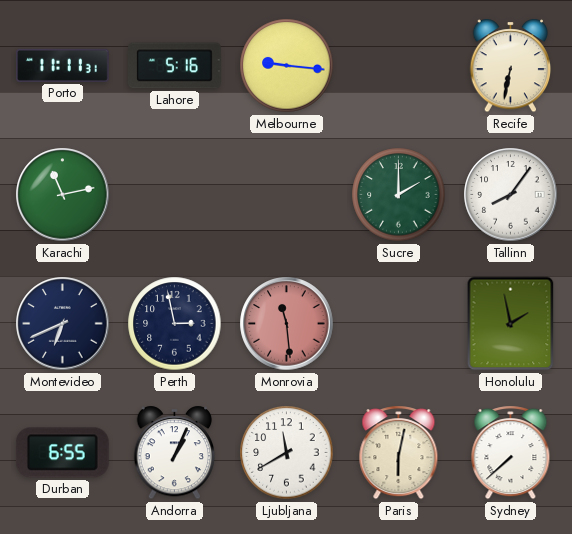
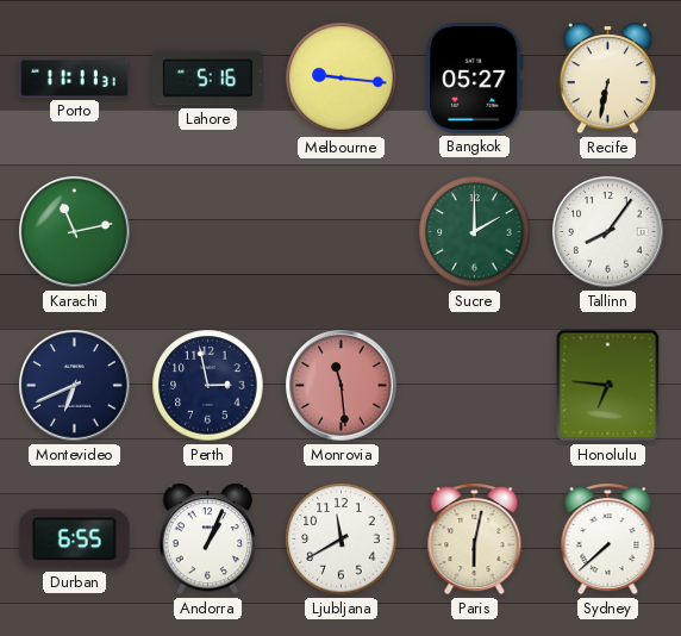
Bangkok: none -> 05:27
Honolulu: 1:58 -> 6:46
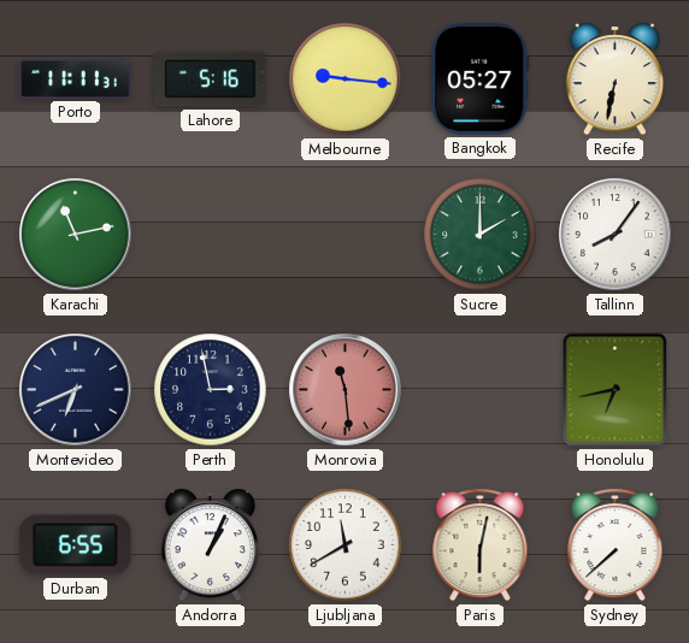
Honolulu: 6:46 -> 6:43
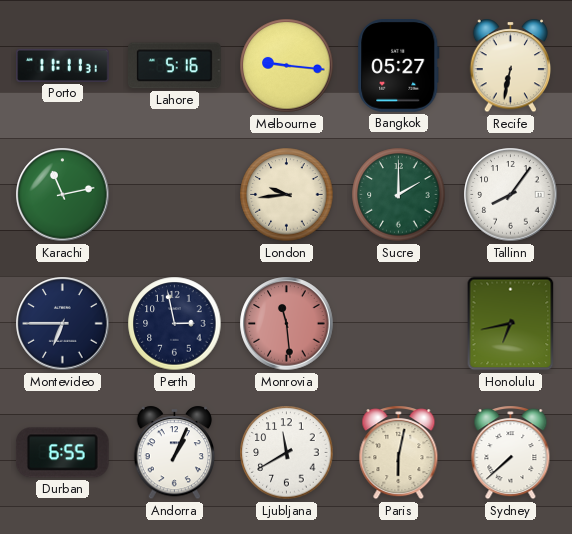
London: none -> 9:44
Montevideo: 6:41 -> 6:45
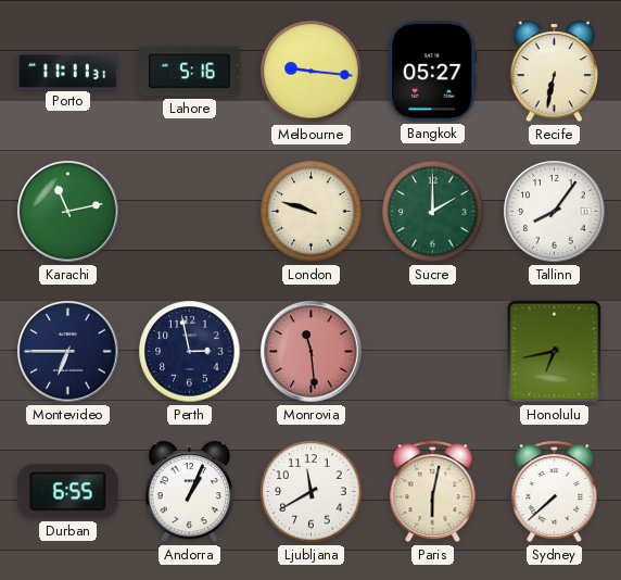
London: 9:44 -> 9:48
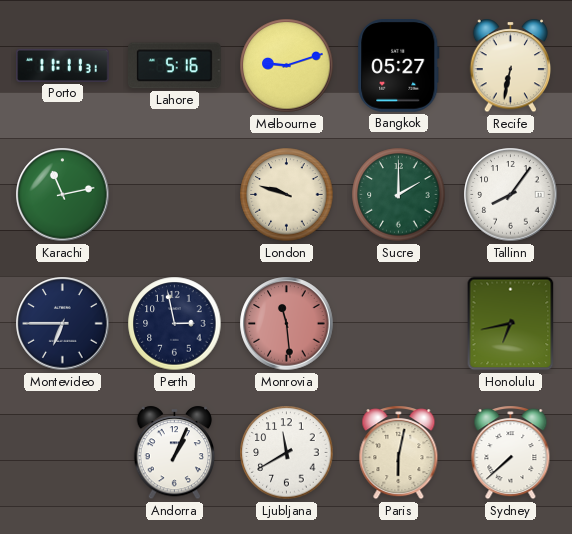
Melbourne: 9:16 -> 9:12
Durban: 6:55 -> none
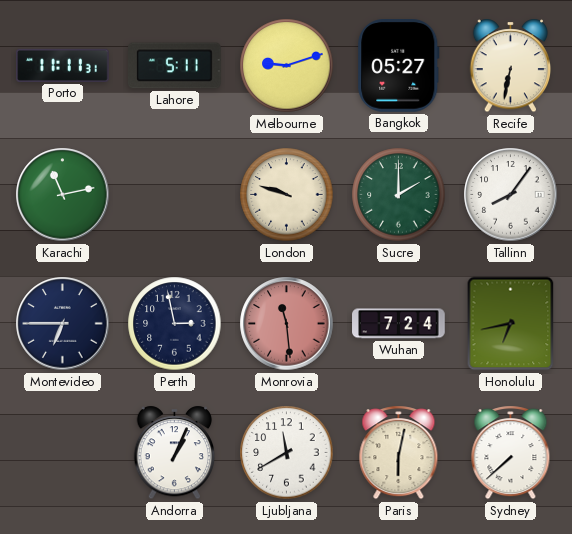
Lahore: 5:16 -> 5:11
Wuhan: none -> 7:24
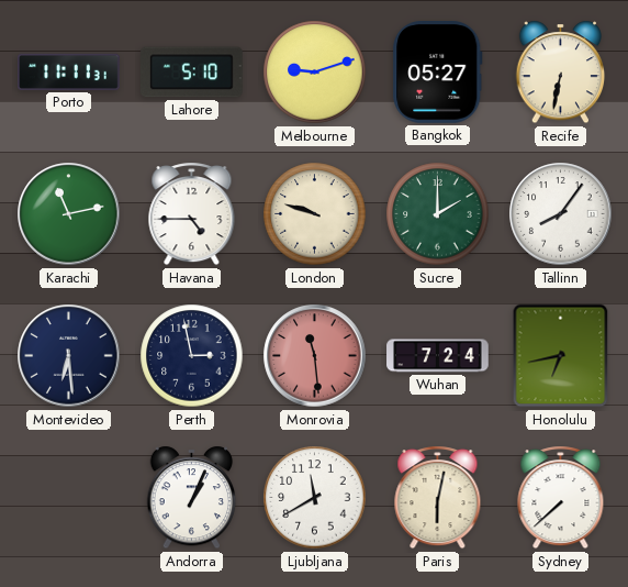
Lahore: 5:11 -> 5:10
Havana: none -> 4:45
Montevideo: 6:45 -> 6:29
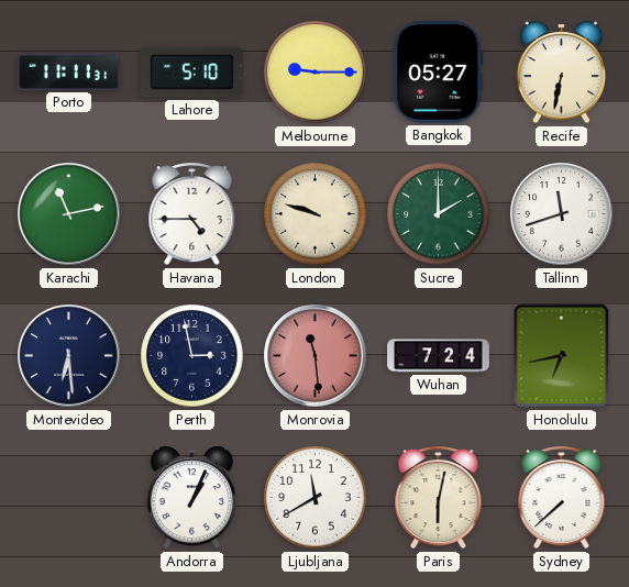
Melbourne: 9:12 -> 9:15
Tallinn: 8:06 -> 11:42
